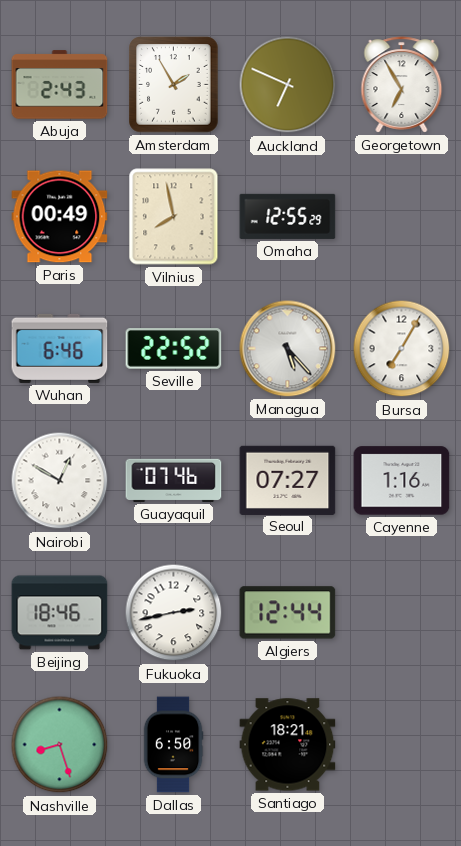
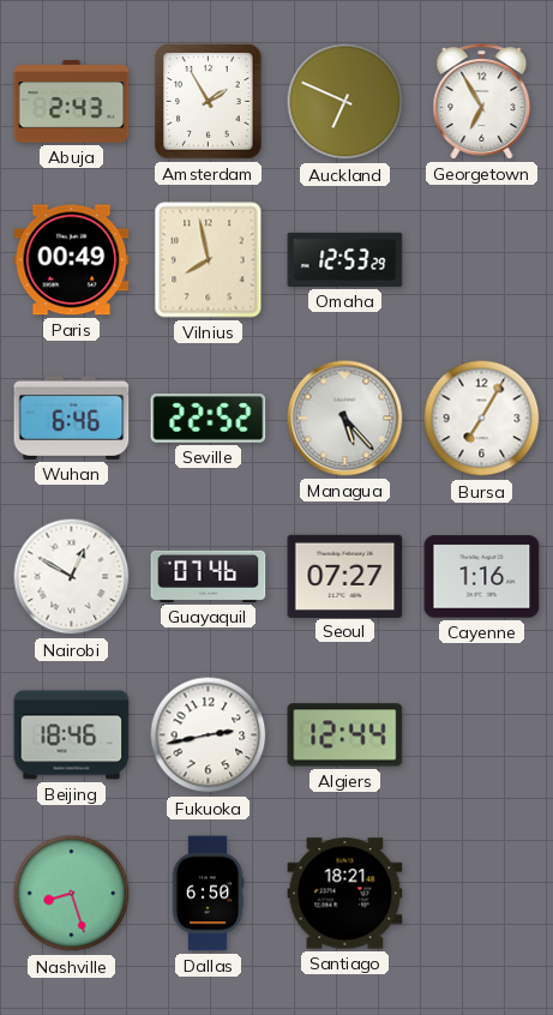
Omaha: 12:55 -> 12:53
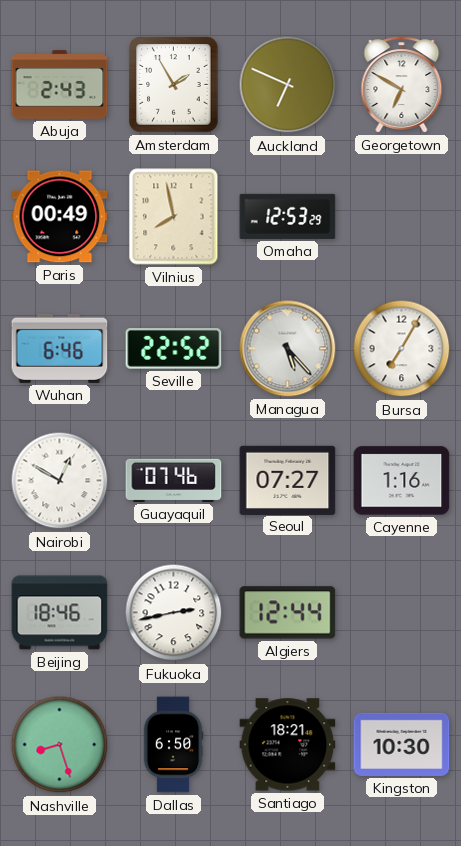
Georgetown: 6:55 -> 6:50
Kingston: none -> 10:30
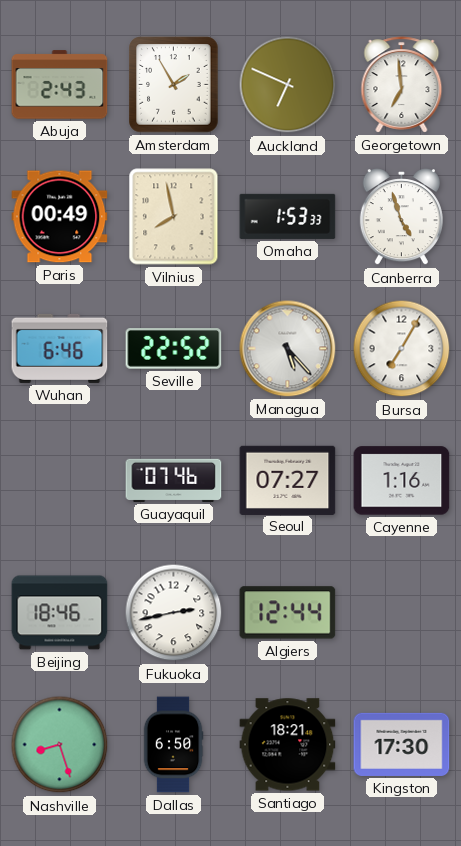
Georgetown: 6:50 -> 6:59
Omaha: 12:53 -> 1:53
Canberra: none -> 4:57
Nairobi: 12:50 -> none
Kingston: 10:30 -> 17:30
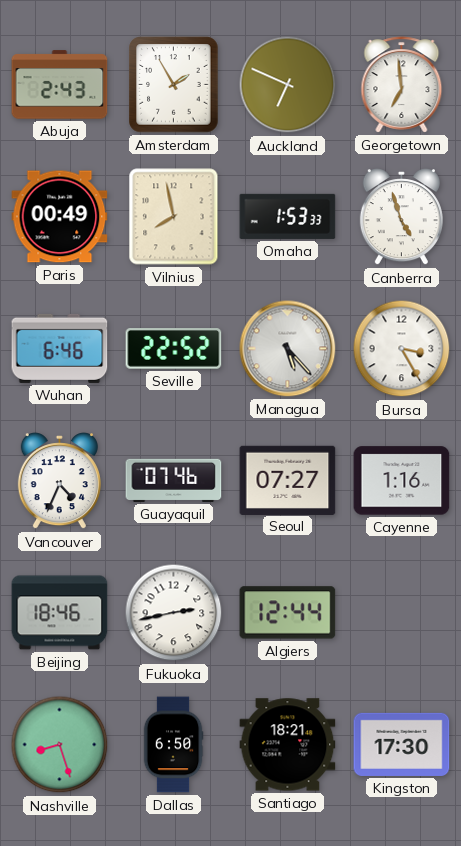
Bursa: 7:05 -> 3:25
Vancouver: none -> 4:34
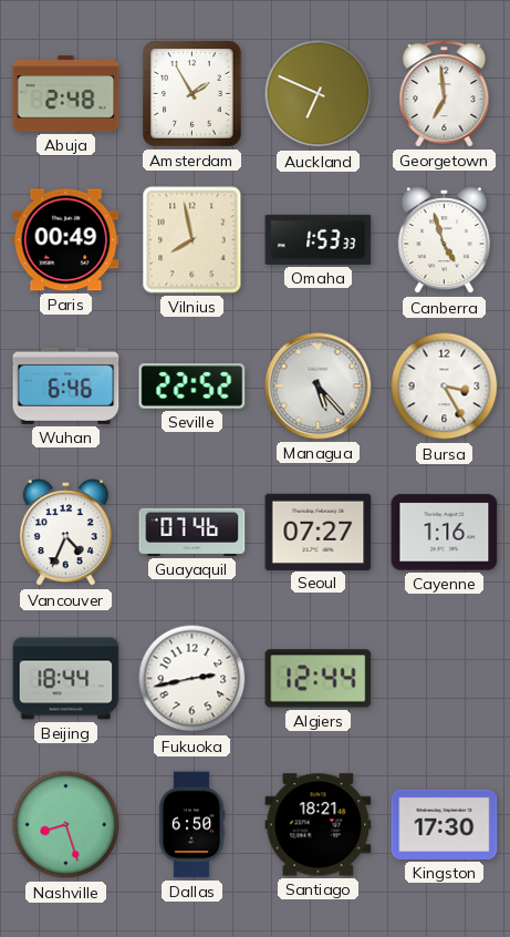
Abuja: 2:43 -> 2:48
Beijing: 18:46 -> 18:44
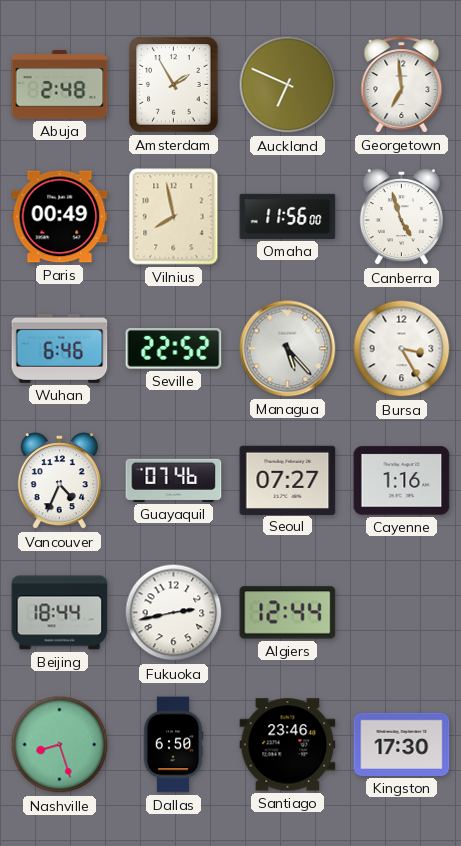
Omaha: 1:53 -> 11:56
Santiago: 18:21 -> 23:46
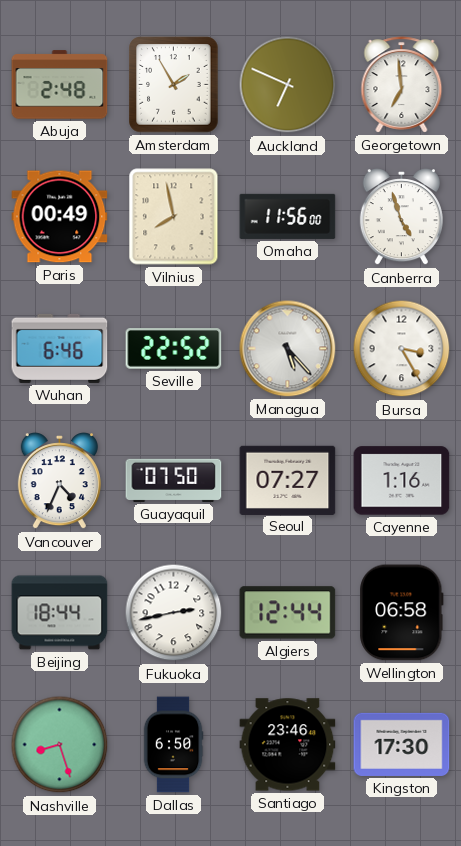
Guayaquil: 07:46 -> 07:50
Wellington: none -> 06:58
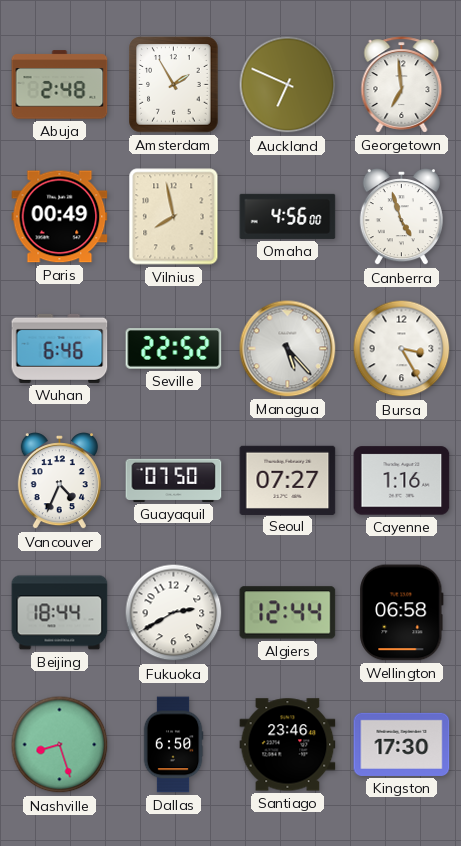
Omaha: 11:56 -> 4:56
Fukuoka: 2:43 -> 2:40
